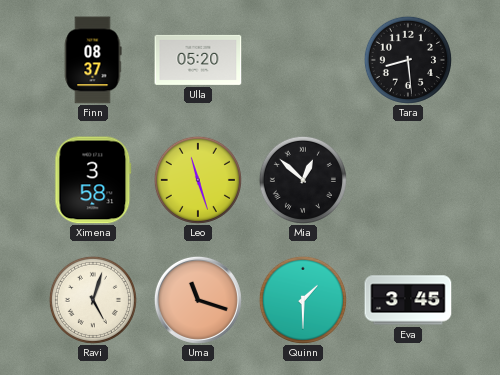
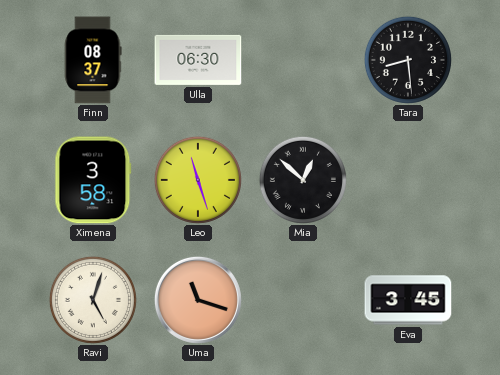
Ulla: 05:20 -> 06:30
Quinn: 1:30 -> none
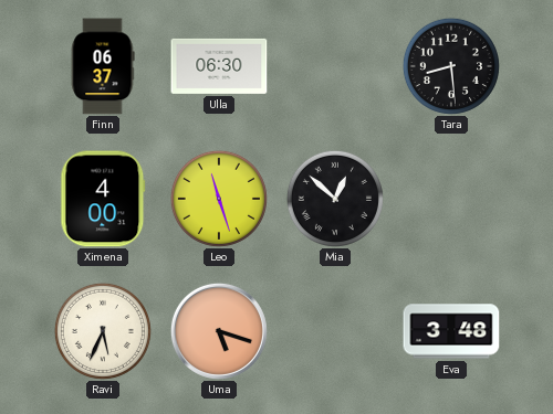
Finn: 08:37 -> 06:37
Ximena: 3:58 -> 4:00
Ravi: 5:03 -> 5:34
Uma: 11:18 -> 5:18
Eva: 3:45 -> 3:48
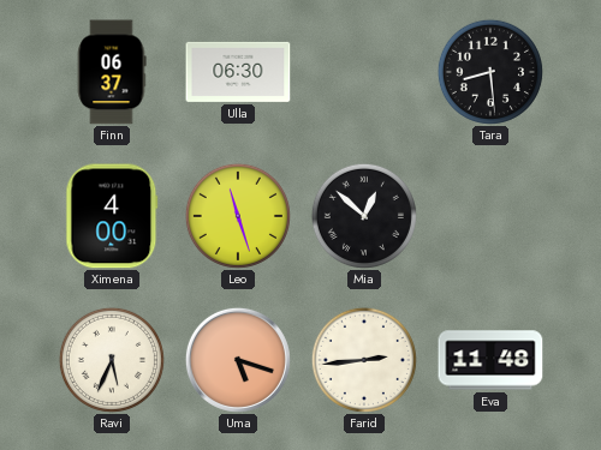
Farid: none -> 2:44
Eva: 3:48 -> 11:48
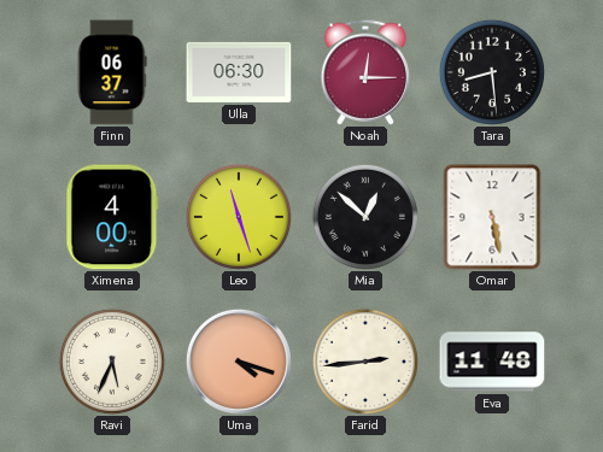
Noah: none -> 12:15
Omar: none -> 5:28
Uma: 5:18 -> 4:18
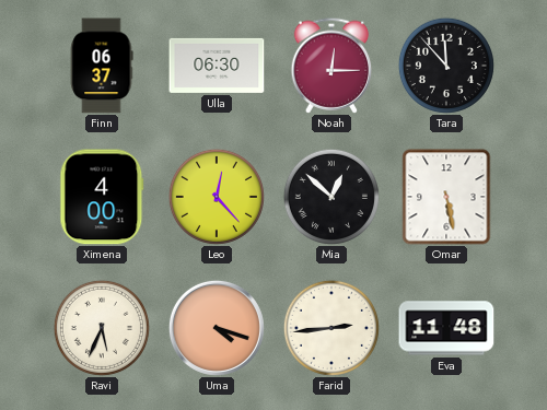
Tara: 8:29 -> 11:53
Leo: 11:27 -> 12:23
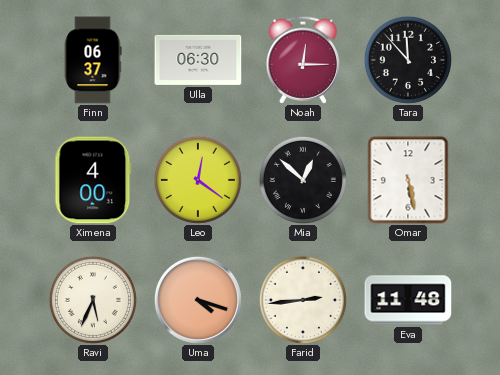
Leo: 12:23 -> 12:21
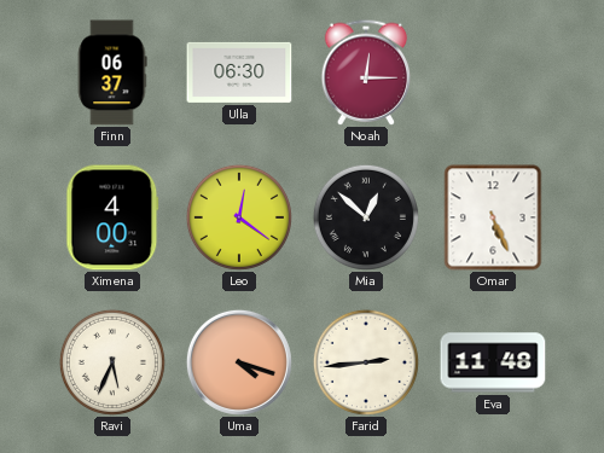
Tara: 11:53 -> none
Omar: 5:28 -> 5:26
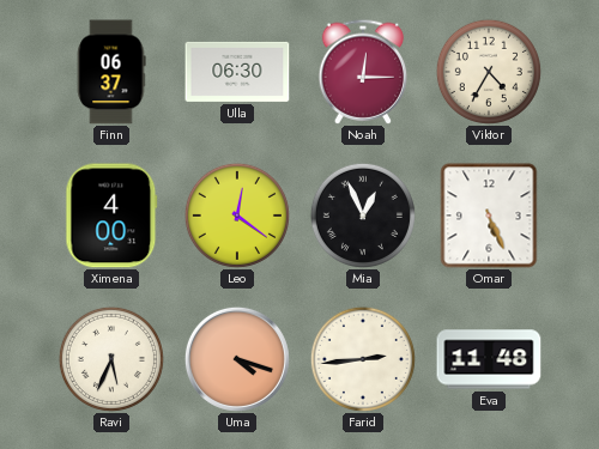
Viktor: none -> 4:35
Mia: 12:52 -> 12:56
